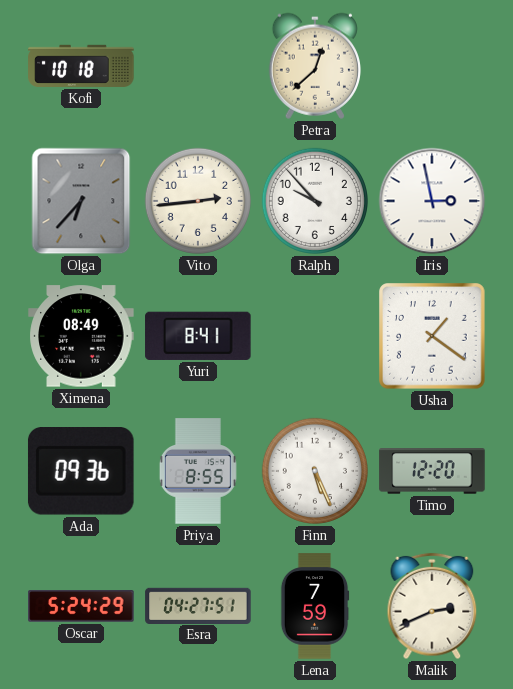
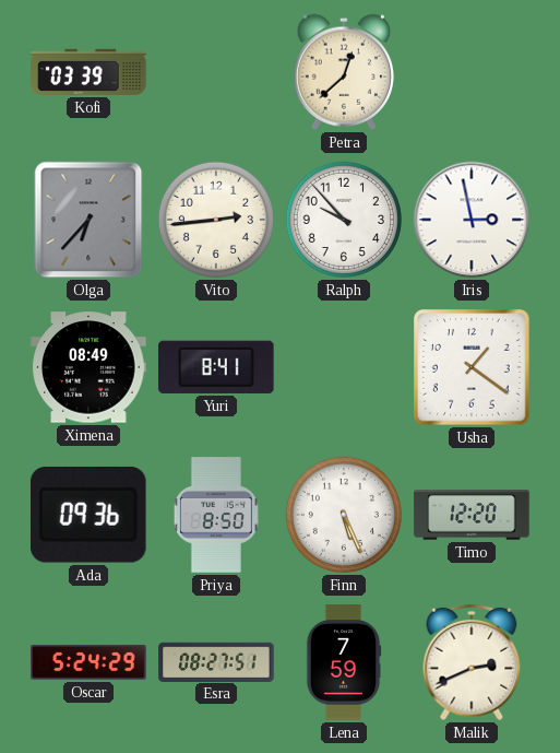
Kofi: 10:18 -> 03:39
Priya: 8:55 -> 8:50
Esra: 04:27 -> 08:27
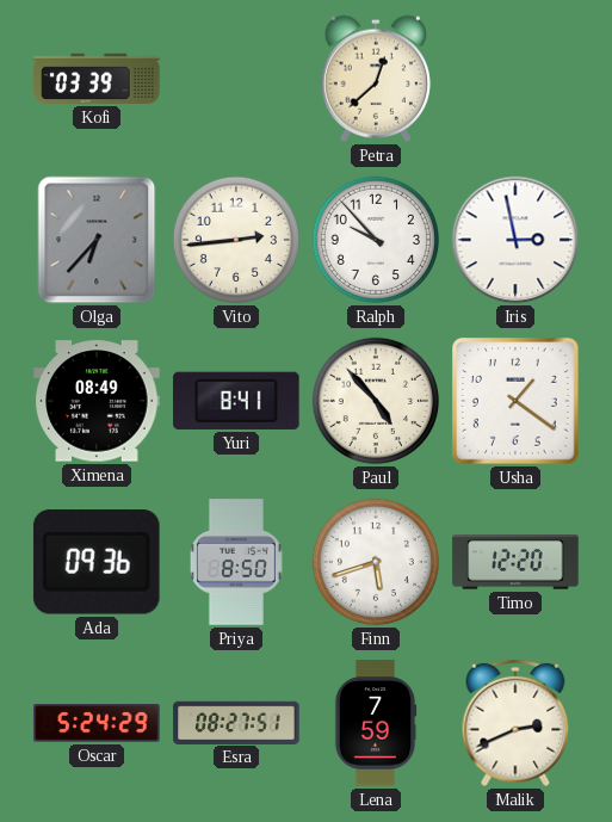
Paul: none -> 4:53
Finn: 5:26 -> 5:42
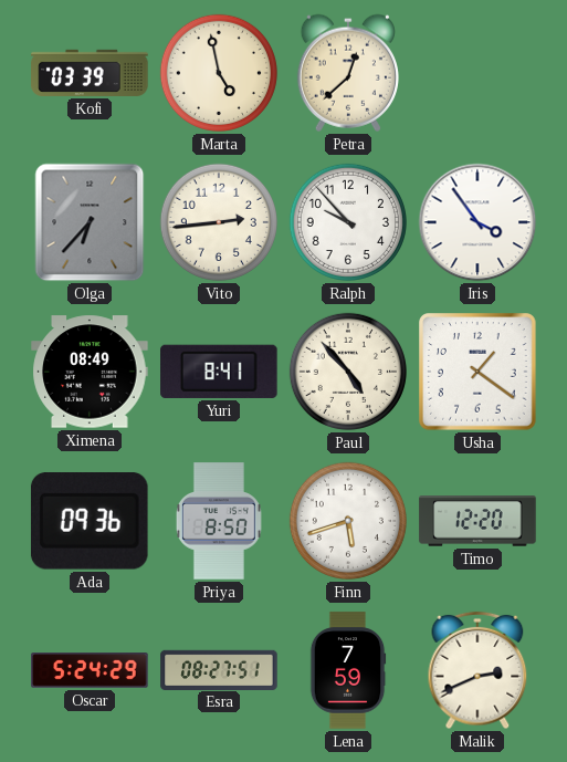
Marta: none -> 4:58
Iris: 2:58 -> 3:54
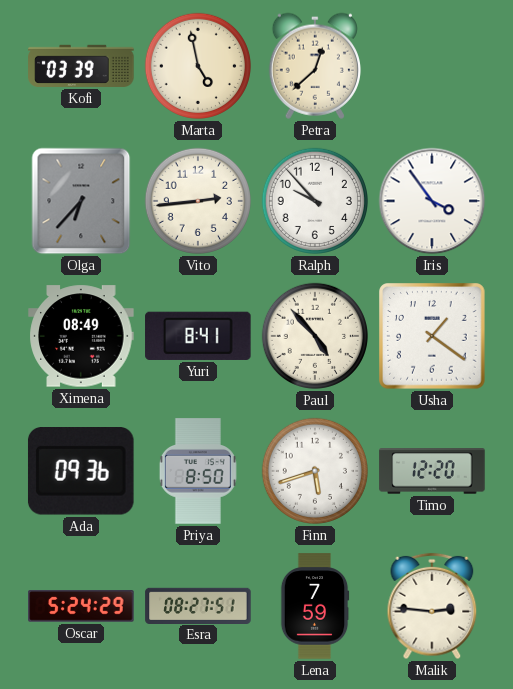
Malik: 2:41 -> 2:46
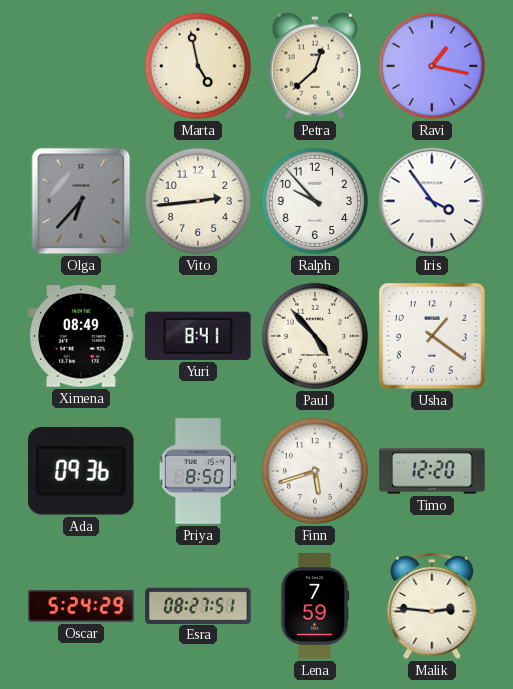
Kofi: 03:39 -> none
Ravi: none -> 1:17
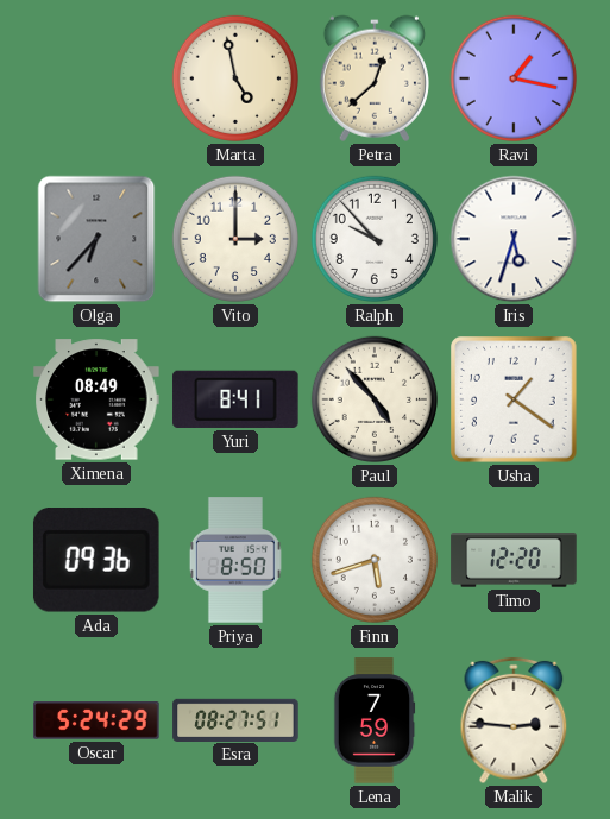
Vito: 2:44 -> 3:00
Iris: 3:54 -> 5:33
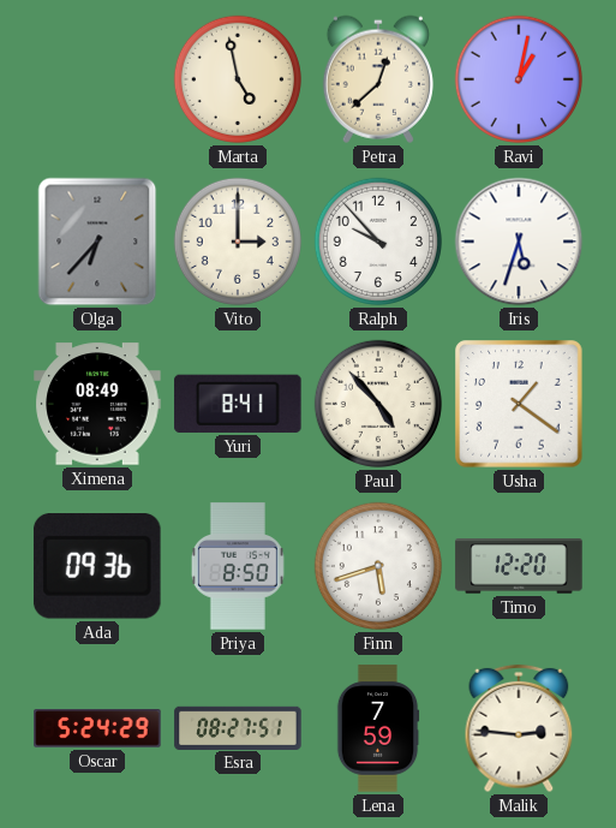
Ravi: 1:17 -> 1:02
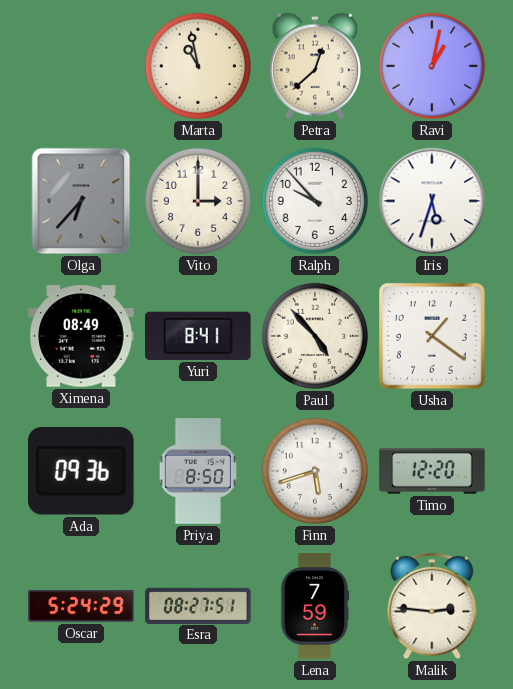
Marta: 4:58 -> 10:58
